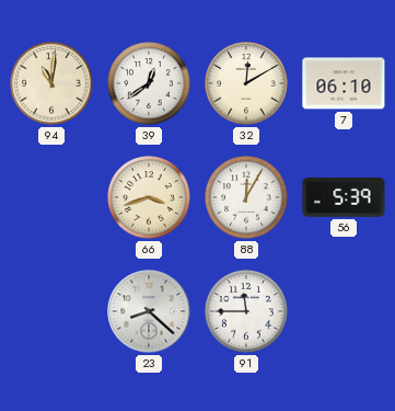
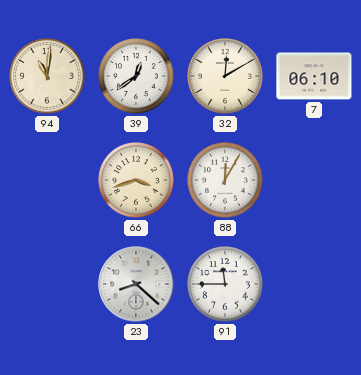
56: 5:39 -> none
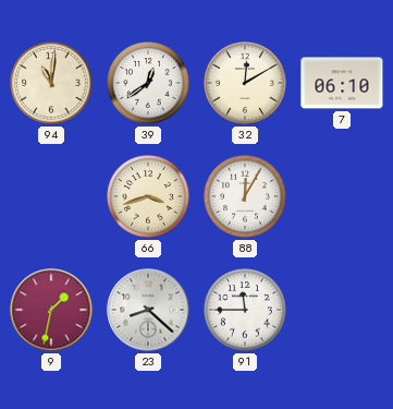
9: none -> 1:32
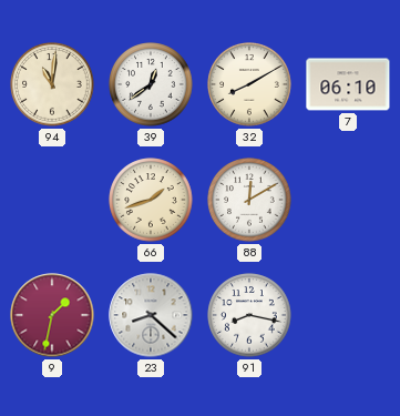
32: 12:10 -> 8:10
66: 3:42 -> 1:42
88: 12:05 -> 12:10
91: 11:45 -> 8:17
